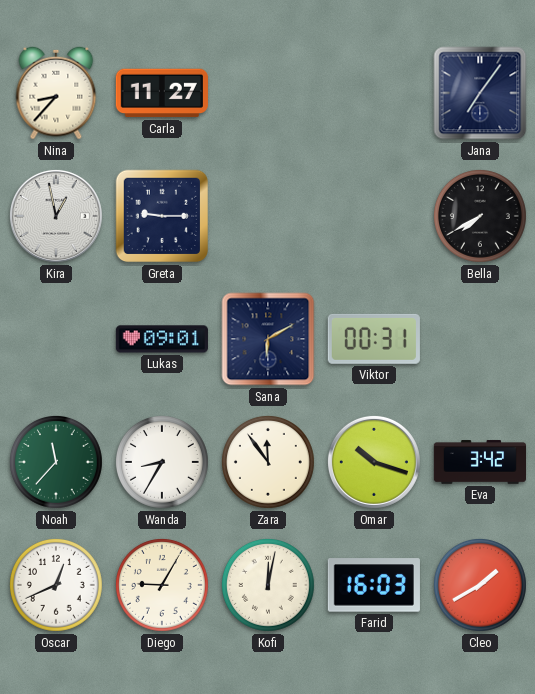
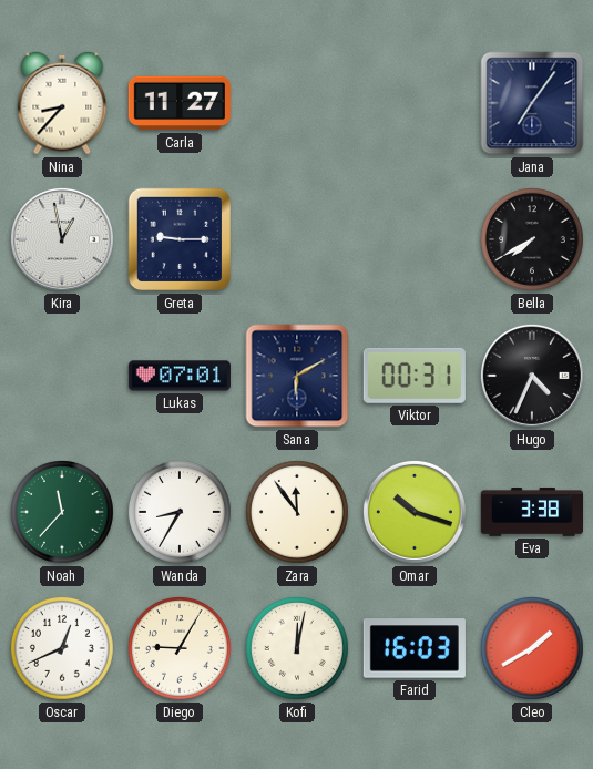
Lukas: 09:01 -> 07:01
Hugo: none -> 4:34
Eva: 3:42 -> 3:38
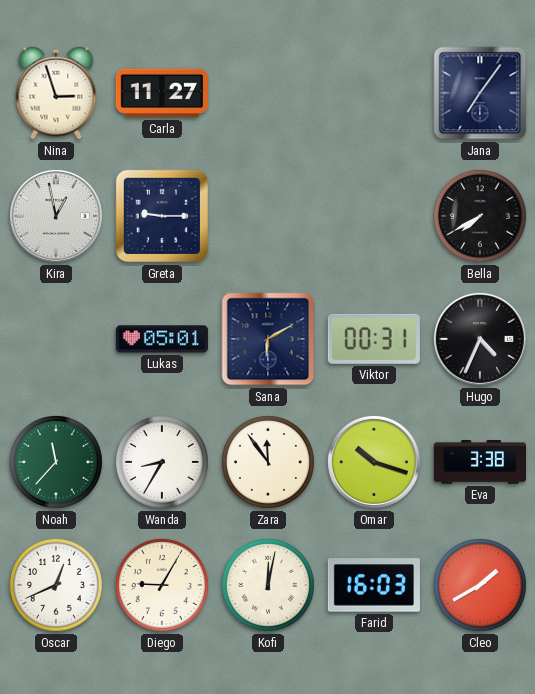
Nina: 8:37 -> 2:57
Lukas: 07:01 -> 05:01
